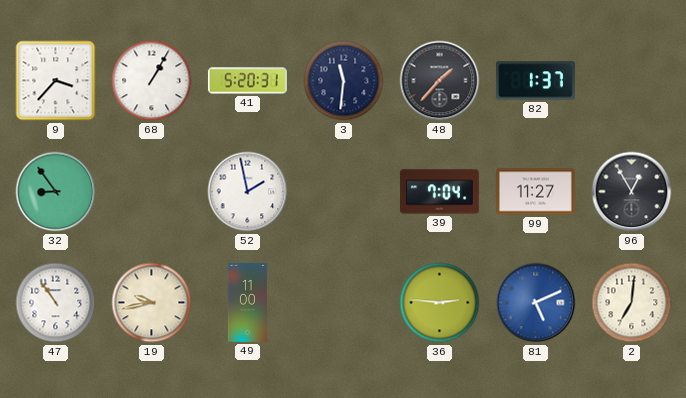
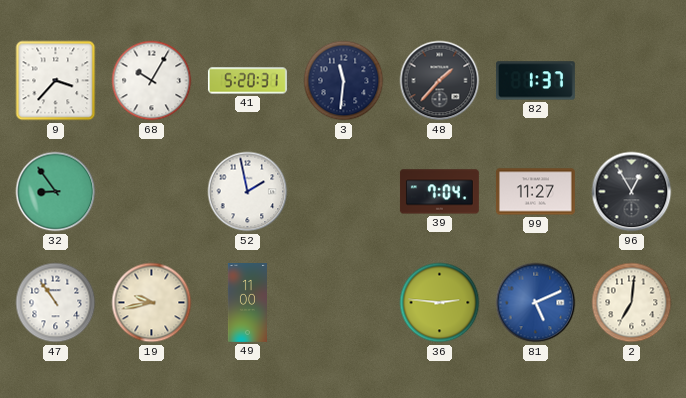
68: 1:05 -> 10:05
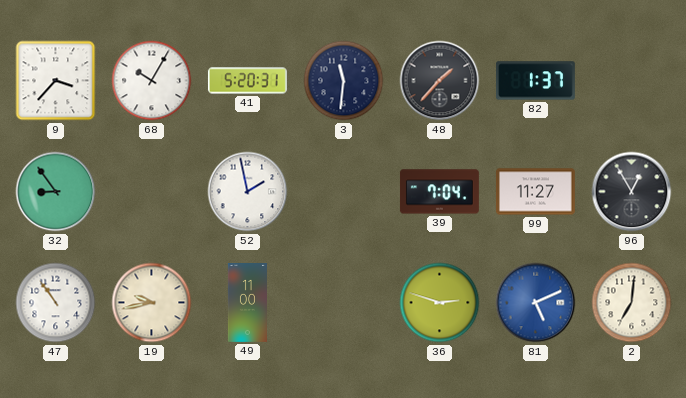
36: 2:46 -> 2:48
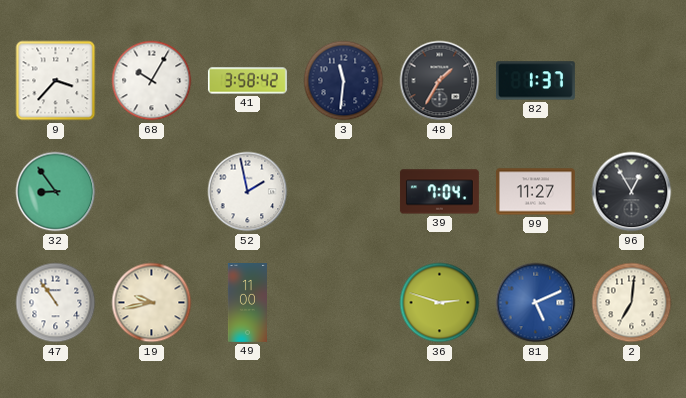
41: 5:20 -> 3:58
48: 1:37 -> 1:35
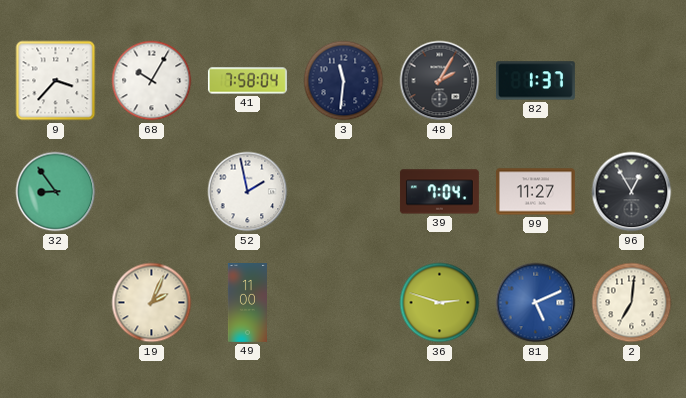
41: 3:58 -> 7:58
48: 1:35 -> 2:05
47: 10:54 -> none
19: 9:43 -> 2:04
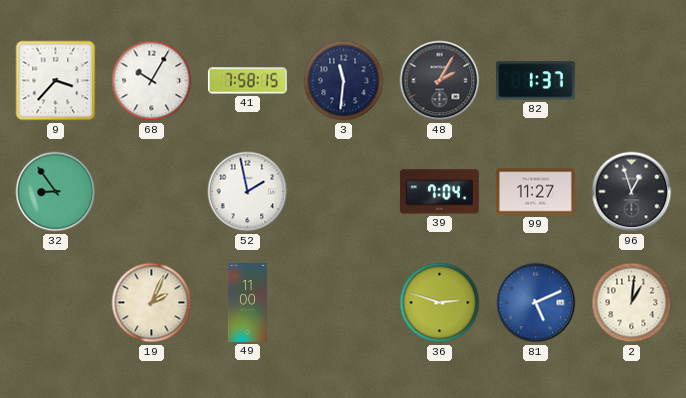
41: 7:58:04 -> 7:58:15
96: 12:55 -> 12:57
2: 7:01 -> 1:01
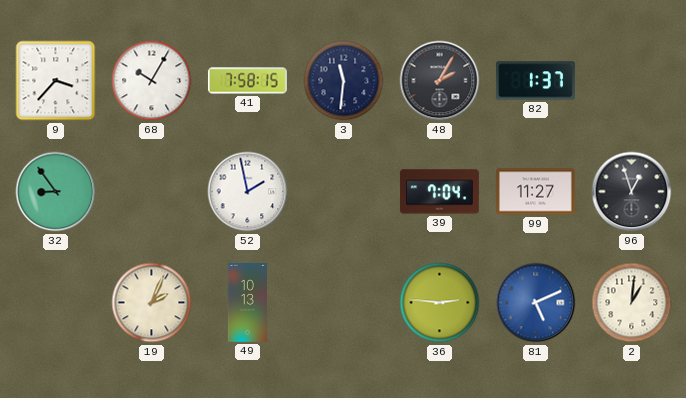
49: 11:00 -> 10:13
36: 2:48 -> 2:46
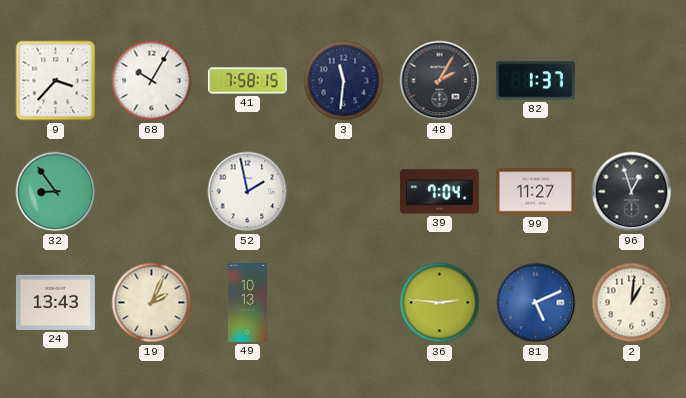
24: none -> 13:43
